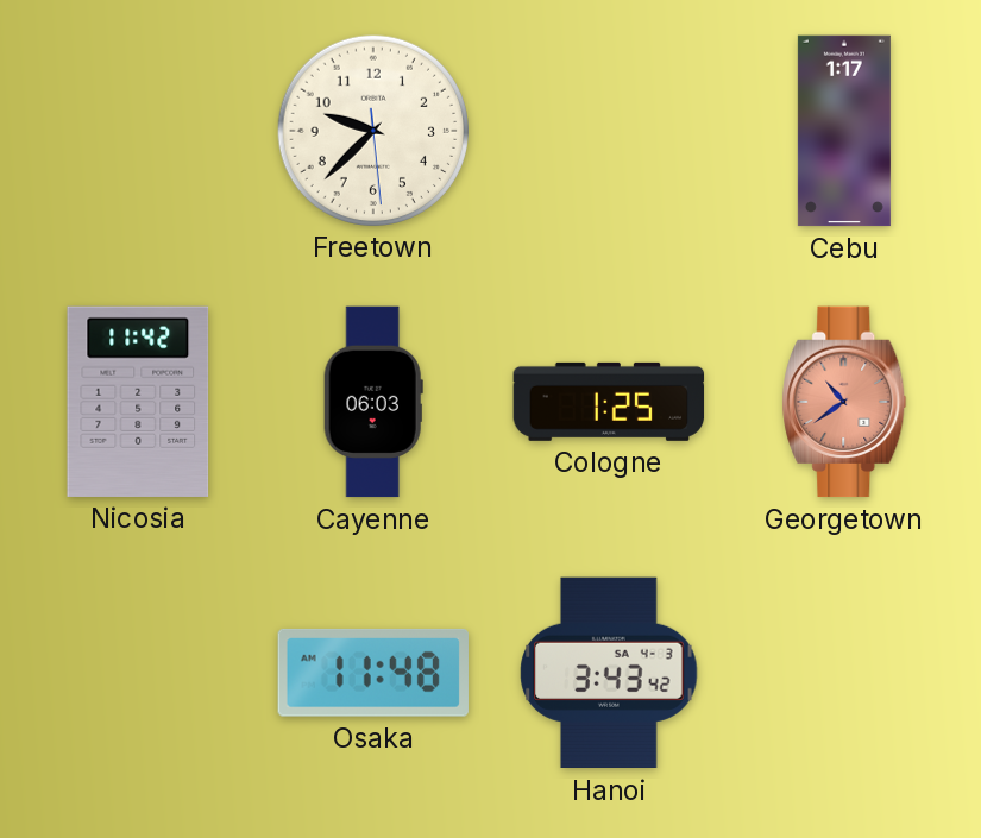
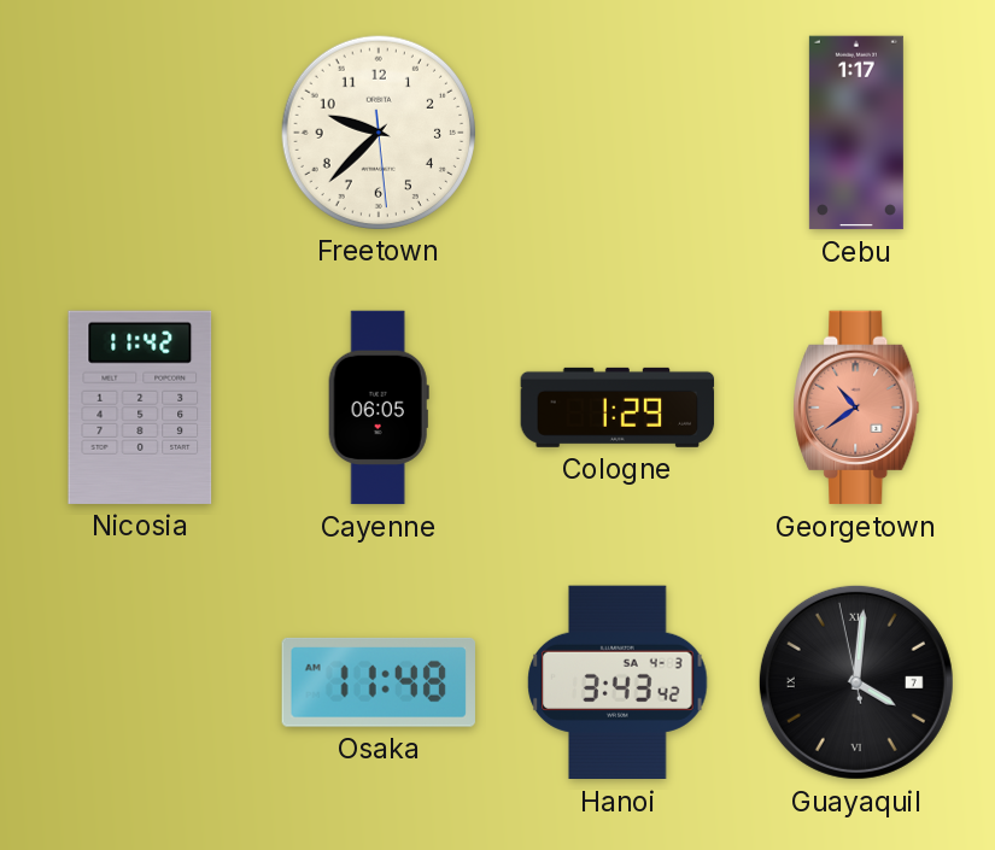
Cayenne: 06:03 -> 06:05
Cologne: 1:25 -> 1:29
Guayaquil: none -> 4:00
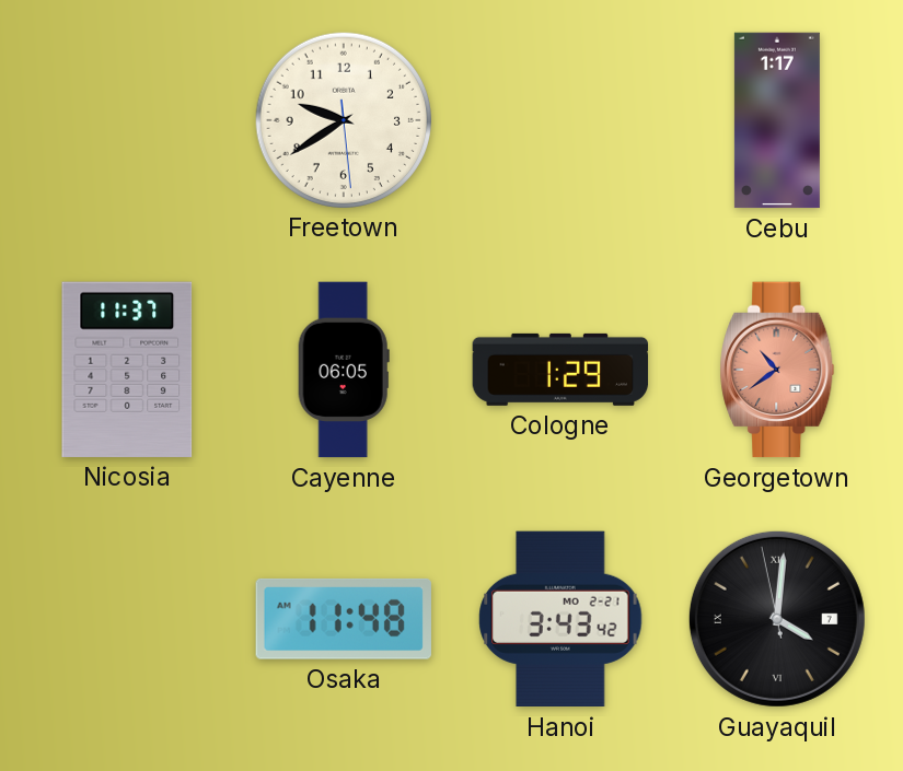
Freetown: 9:37 -> 9:39
Nicosia: 11:42 -> 11:37
Hanoi date: SA 4-3 -> MO 2-21
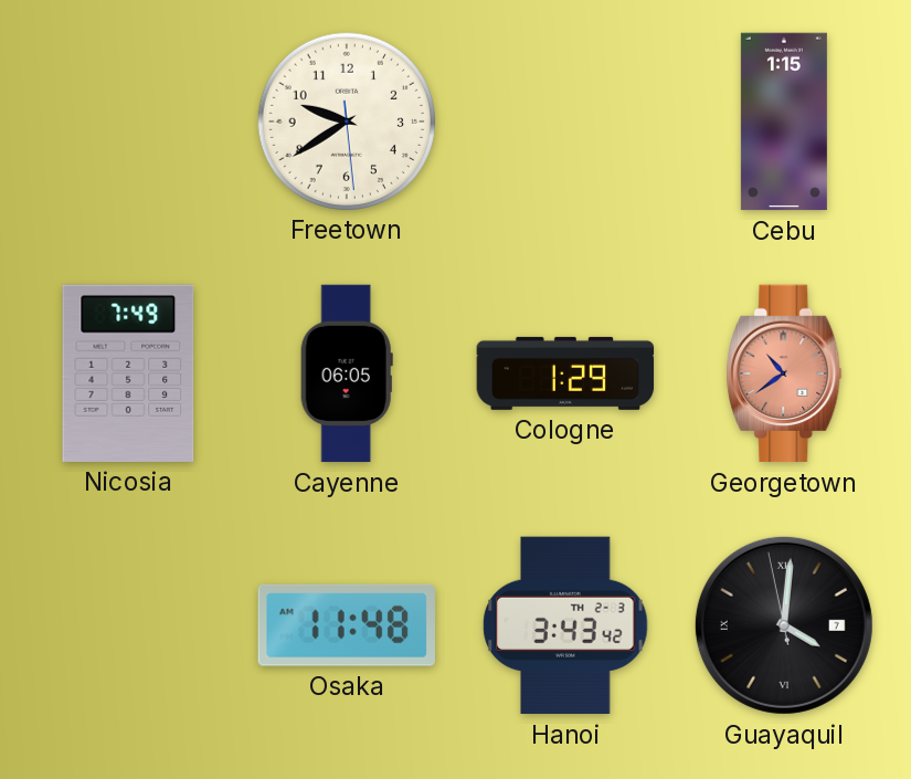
Cebu: 1:17 -> 1:15
Nicosia: 11:37 -> 7:49
Hanoi date: MO 2-21 -> TH 2-3
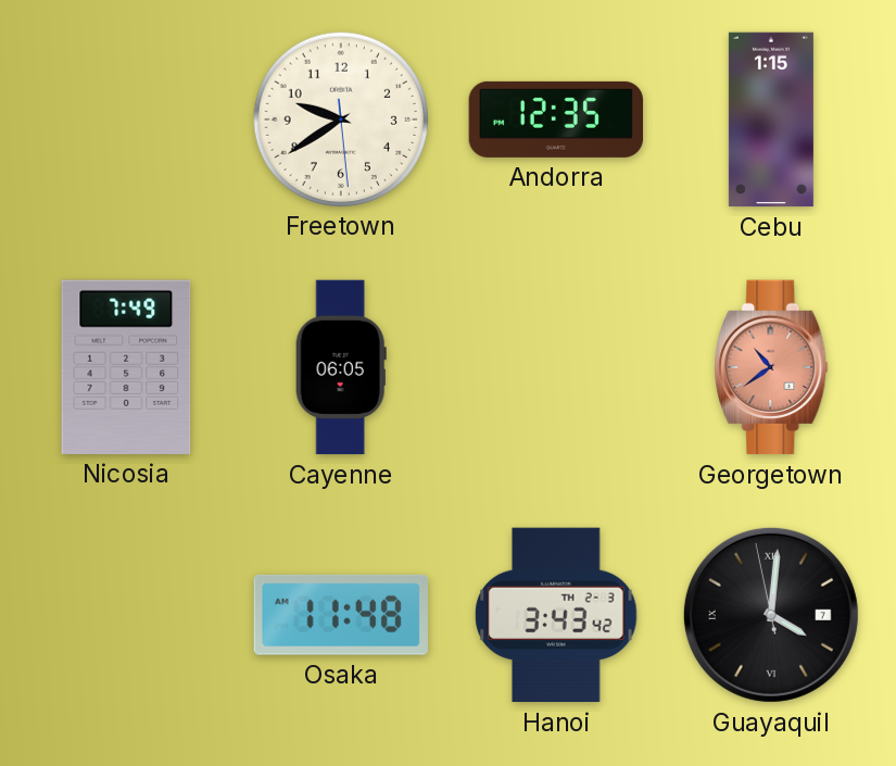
Andorra: none -> 12:35
Cologne: 1:29 -> none
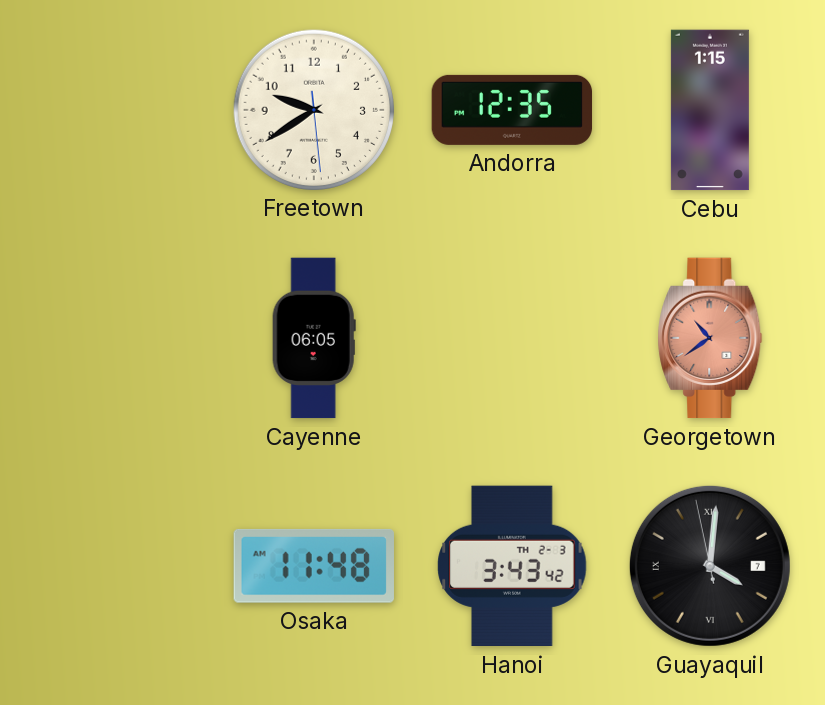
Nicosia: 7:49 -> none
